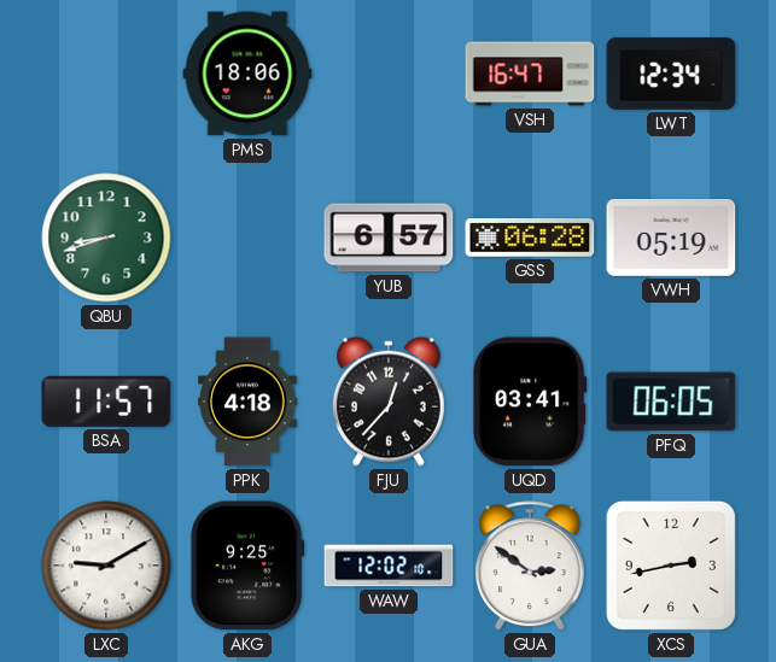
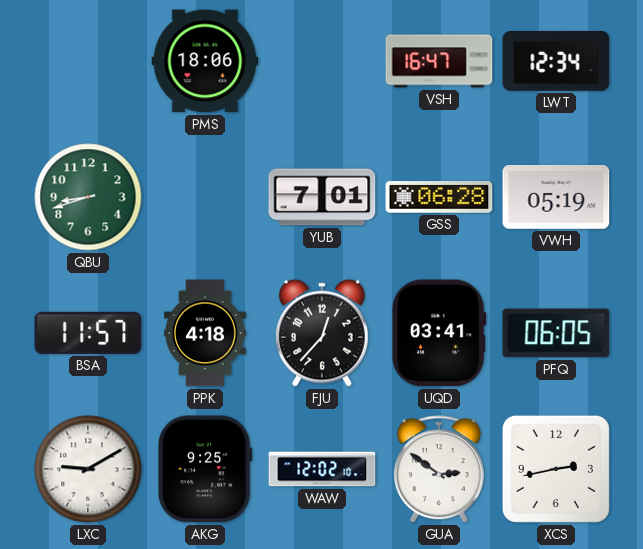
YUB: 6:57 -> 7:01
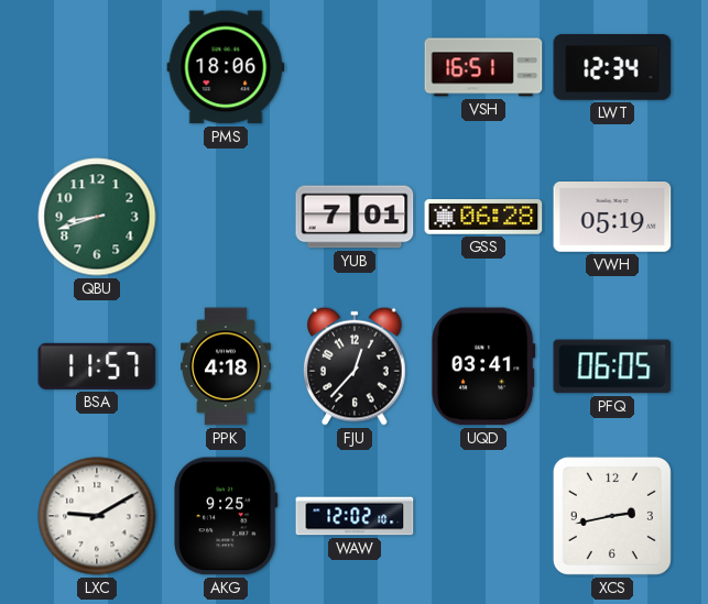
VSH: 16:47 -> 16:51
GUA: 2:51 -> none
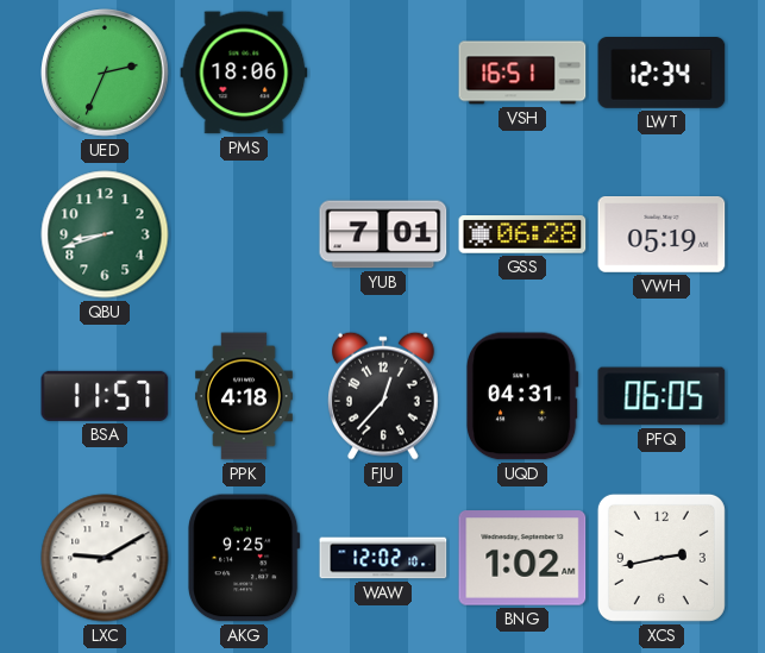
UED: none -> 2:34
UQD: 03:41 -> 04:31
BNG: none -> 1:02
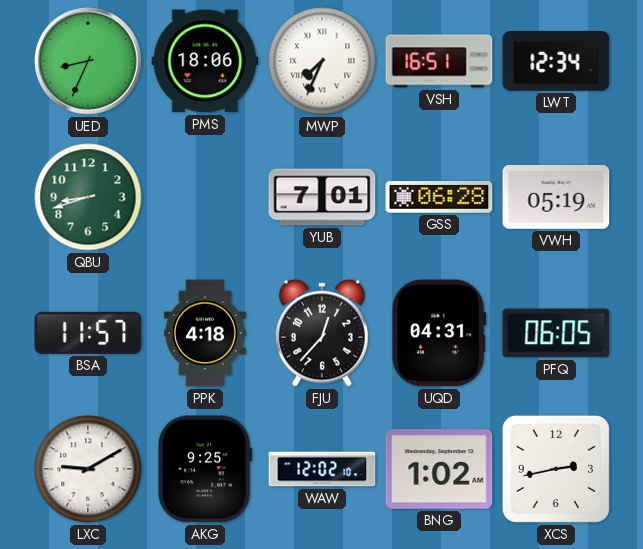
UED: 2:34 -> 8:34
MWP: none -> 7:34
